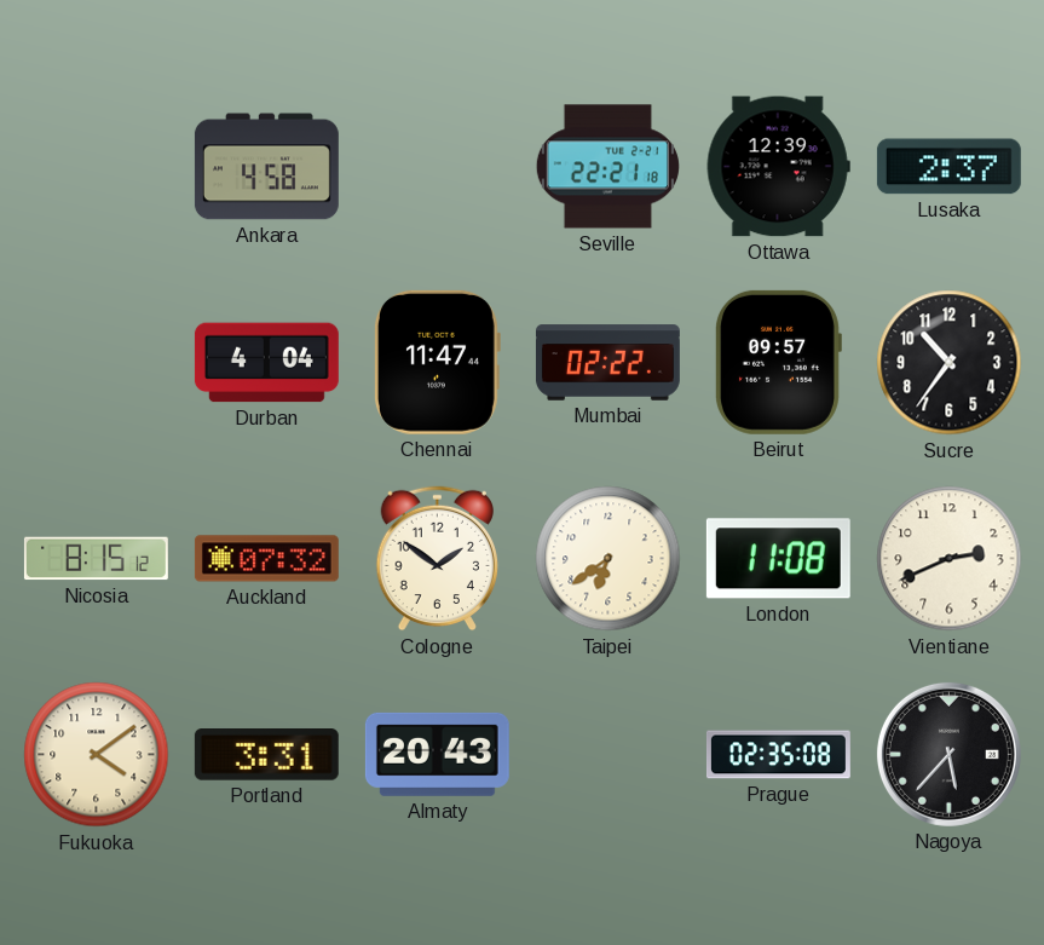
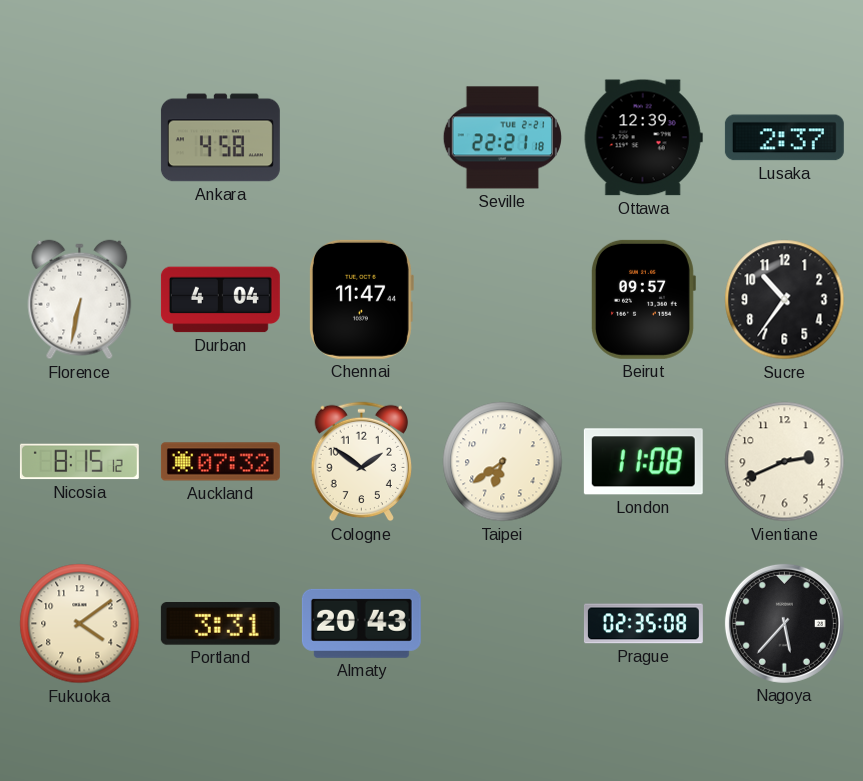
Florence: none -> 6:32
Mumbai: 02:22 -> none
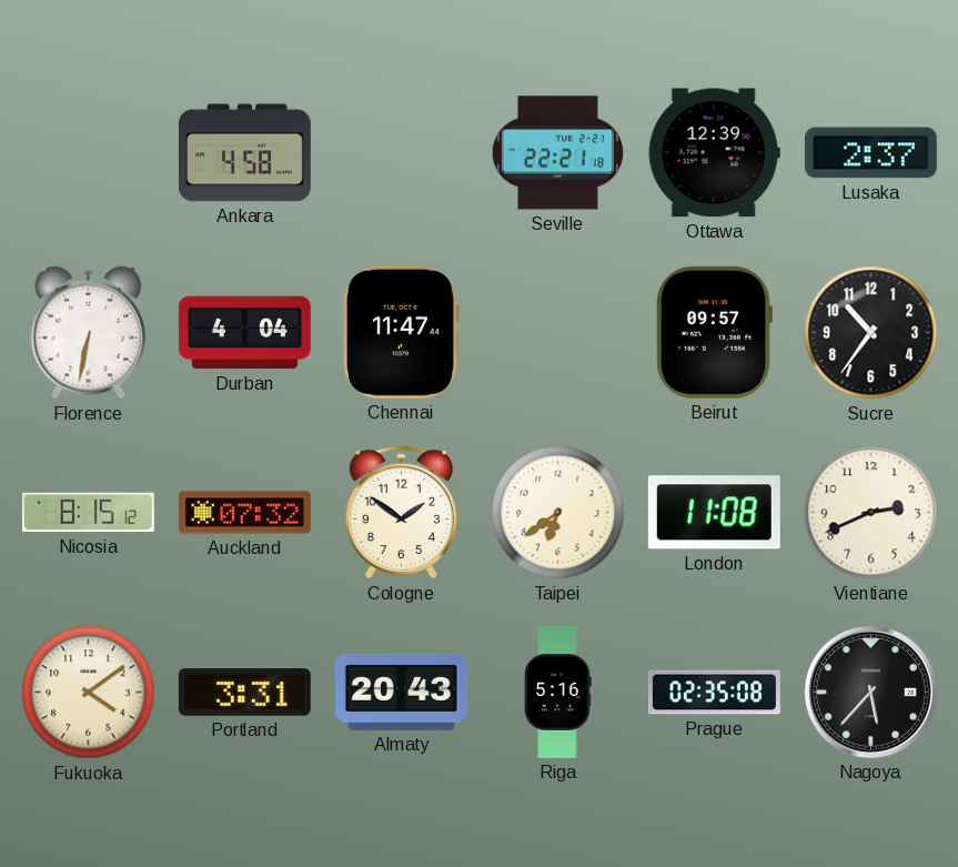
Riga: none -> 5:16
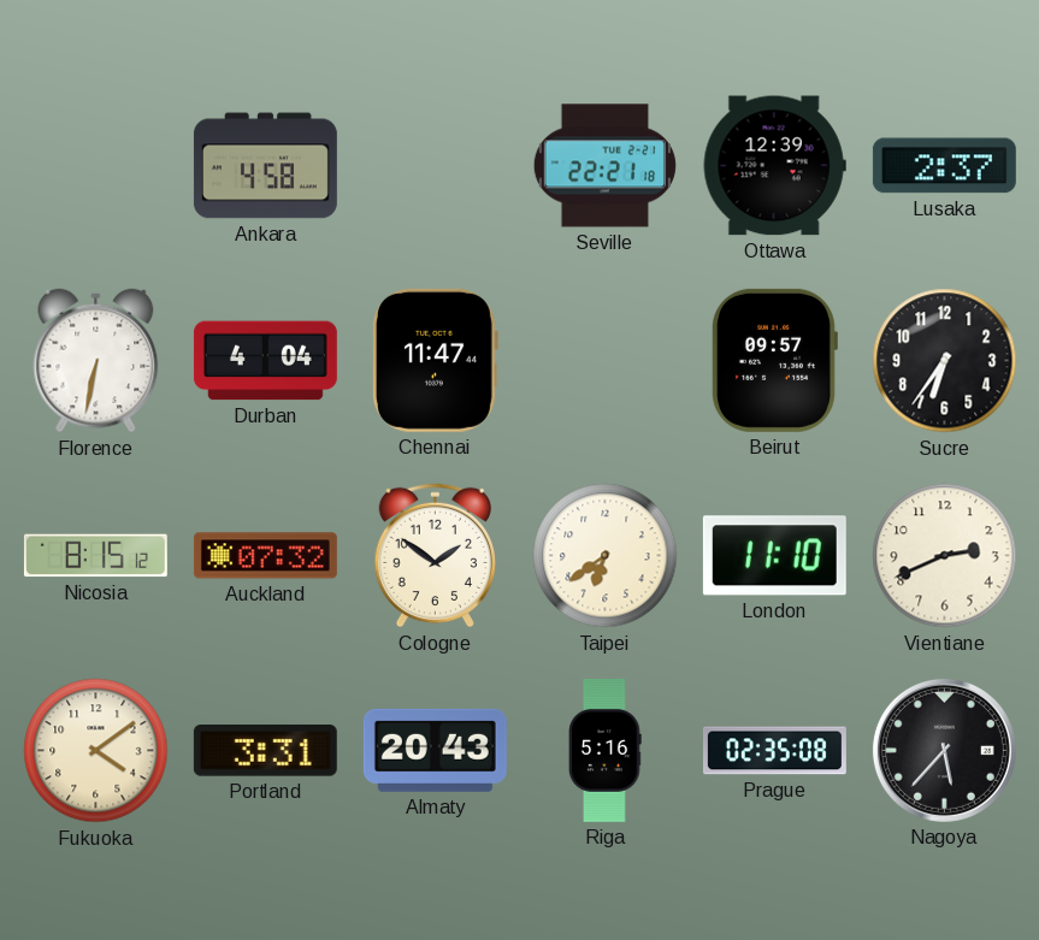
Sucre: 10:36 -> 6:36
London: 11:08 -> 11:10
